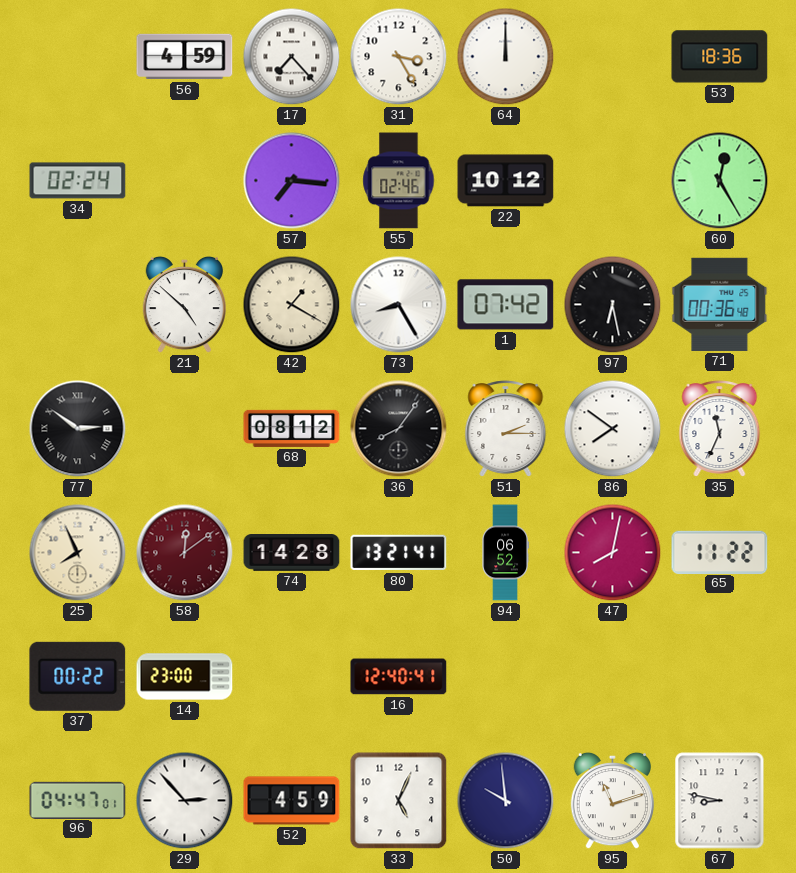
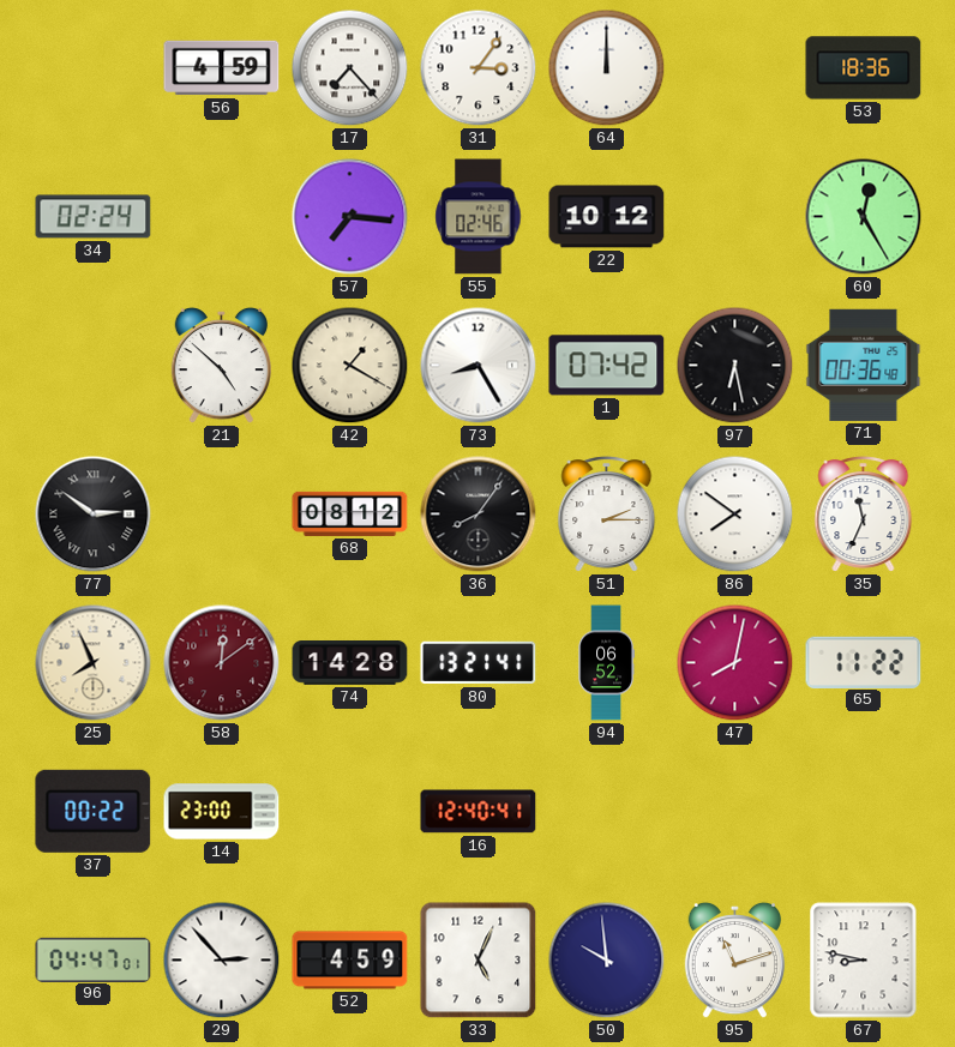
31: 3:25 -> 3:06
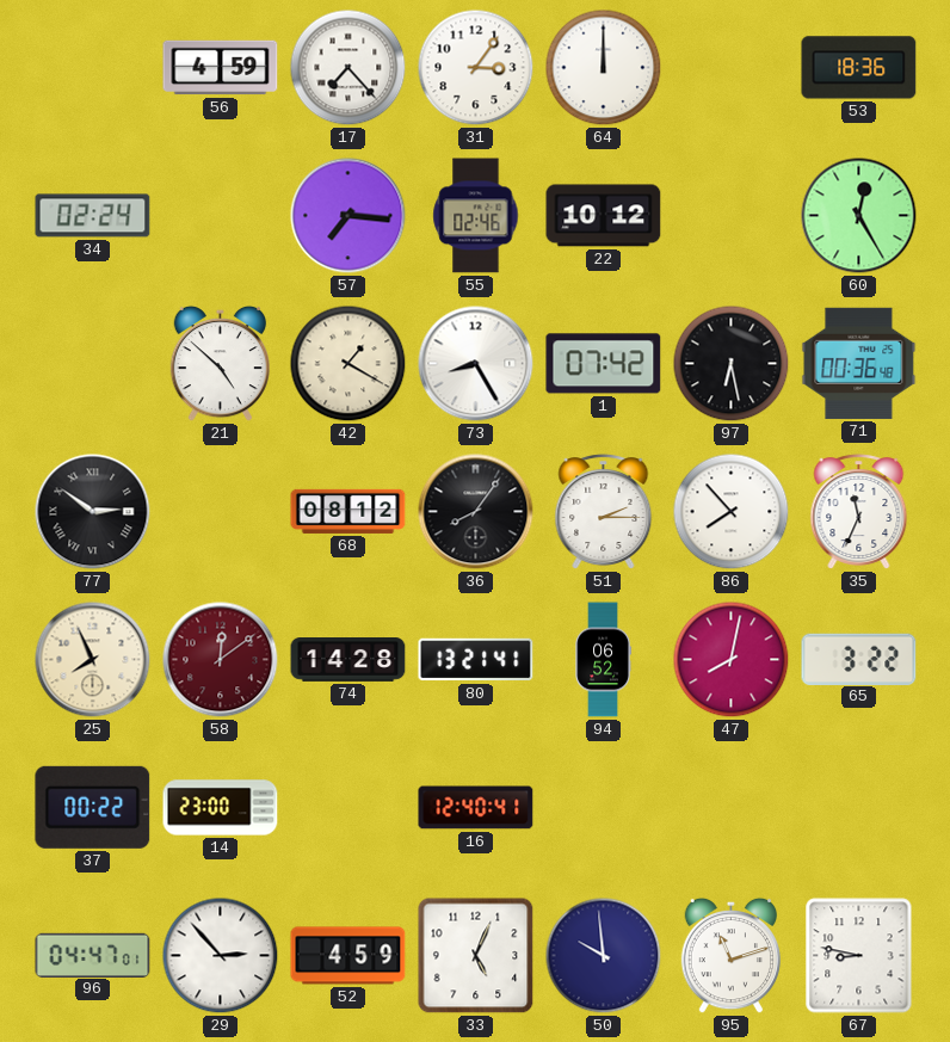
86: 7:51 -> 7:53
65: 11:22 -> 3:22
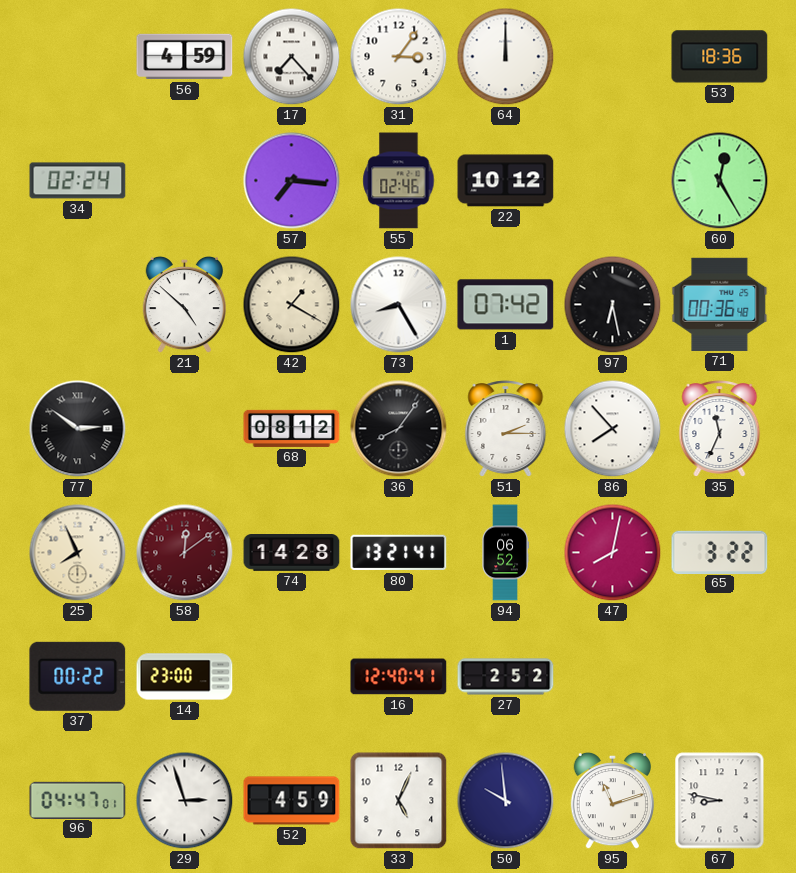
27: none -> 2:52
29: 2:53 -> 2:57
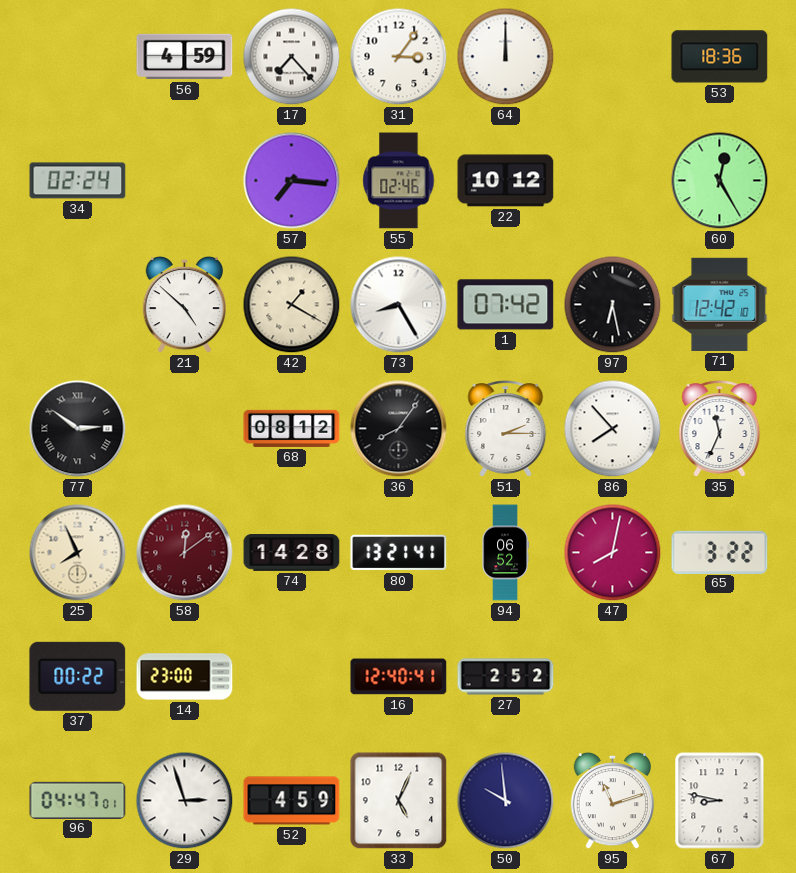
71: 00:36 -> 12:42
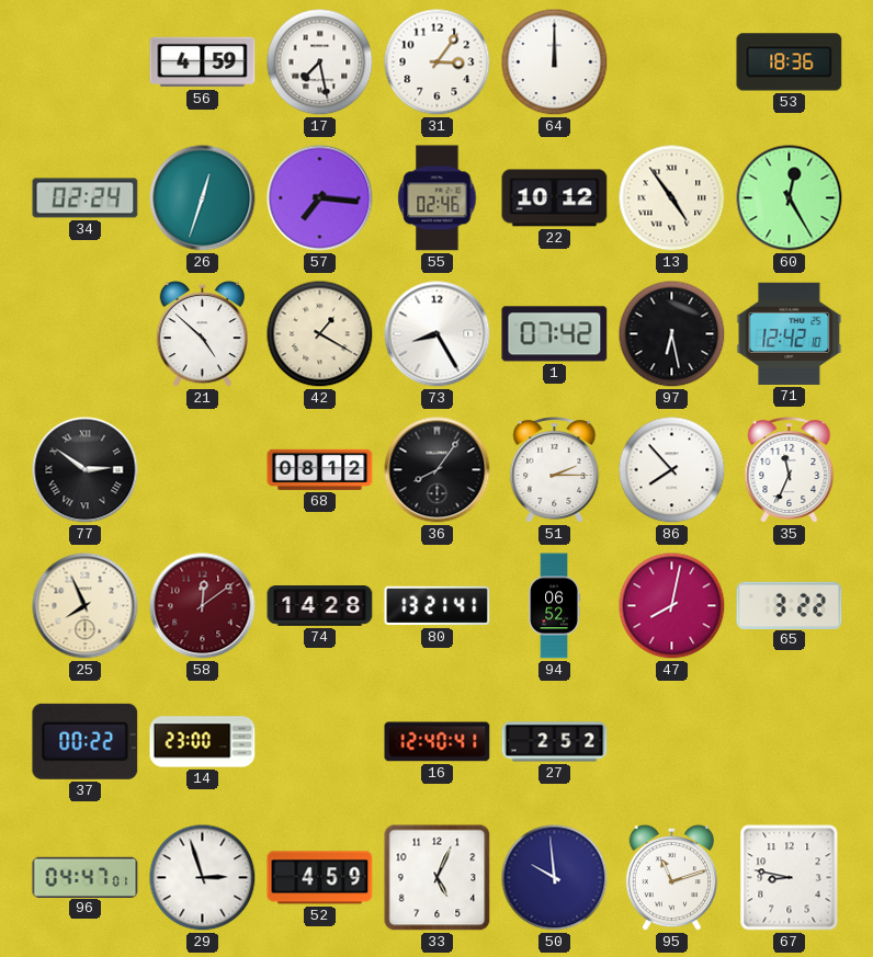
17: 7:23 -> 7:28
26: none -> 12:33
13: none -> 4:54
